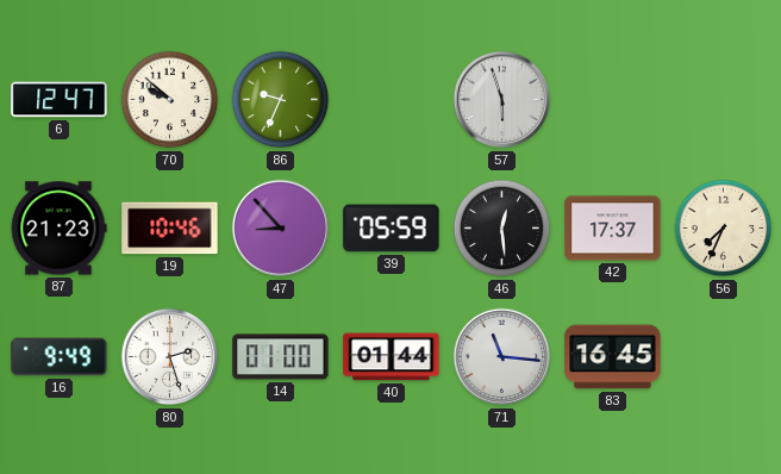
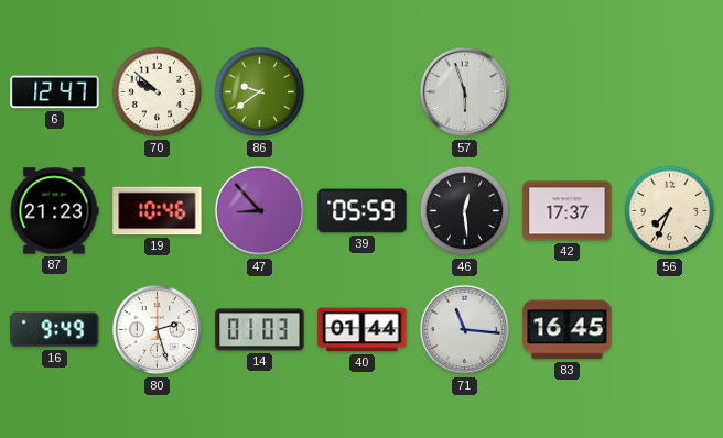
86: 9:34 -> 9:39
14: 01:00 -> 01:03
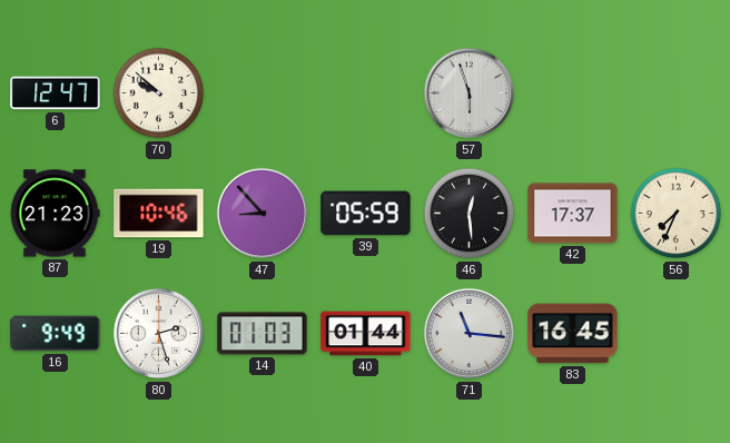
86: 9:39 -> none
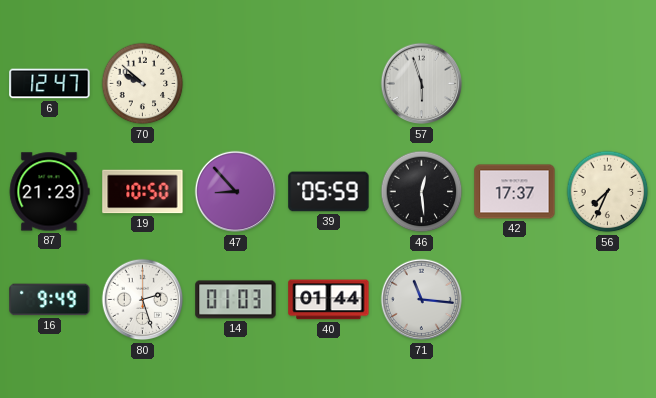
19: 10:46 -> 10:50
83: 16:45 -> none
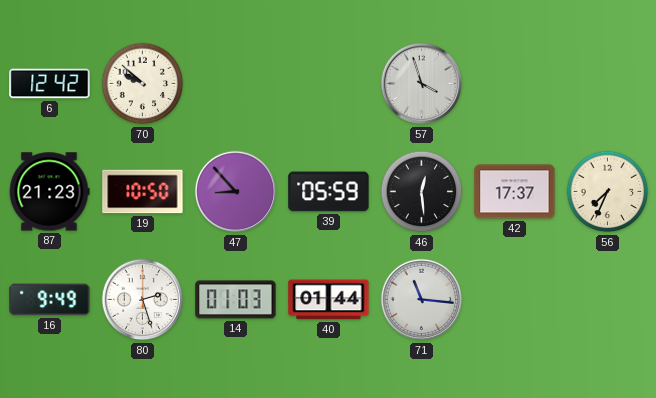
6: 12:47 -> 12:42
57: 5:57 -> 3:57
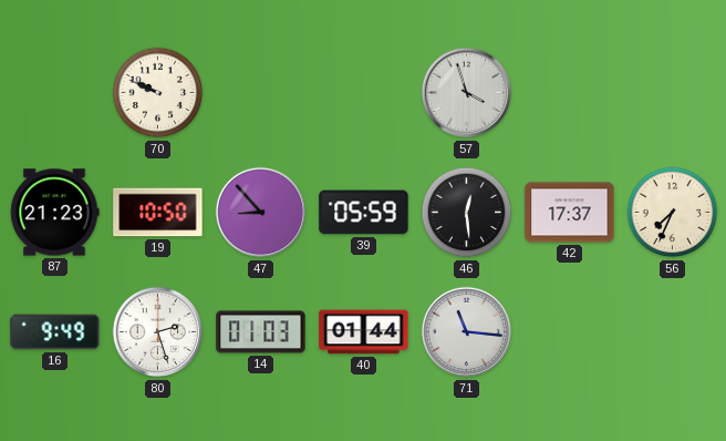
6: 12:42 -> none
70: 9:52 -> 9:49
